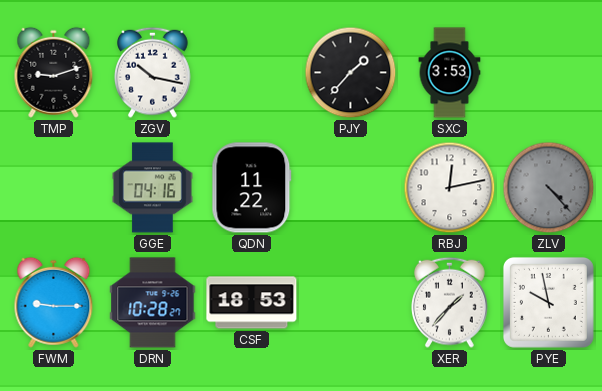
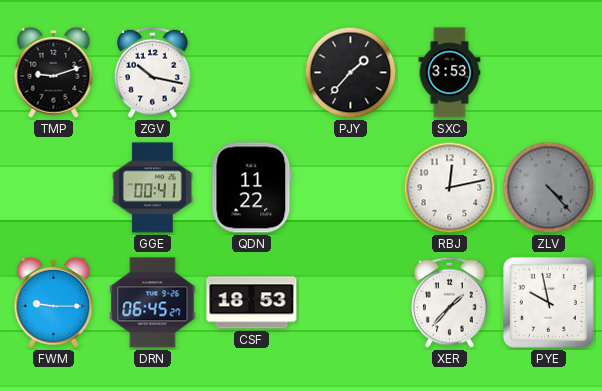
GGE: 04:16 -> 00:41
DRN: 10:28 -> 06:45
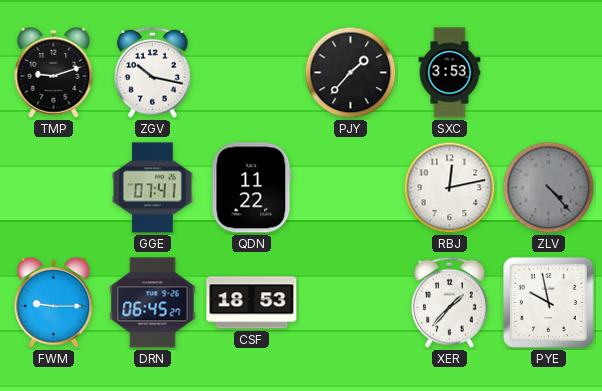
GGE: 00:41 -> 07:41
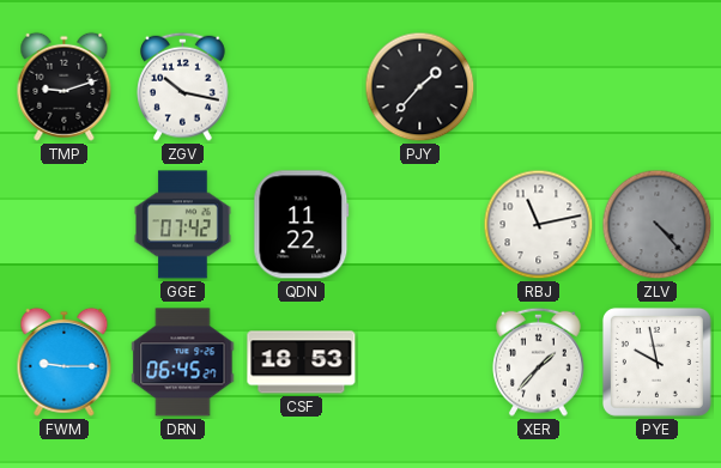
SXC: 3:53 -> none
GGE: 07:41 -> 07:42
RBJ: 12:13 -> 11:13
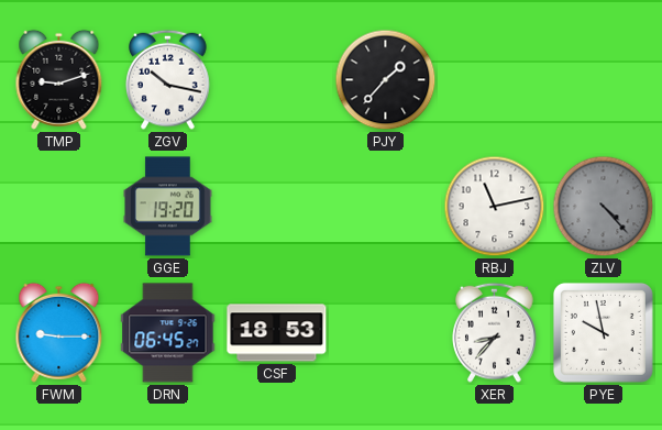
GGE: 07:42 -> 19:20
QDN: 11:22 -> none
XER: 1:37 -> 8:37
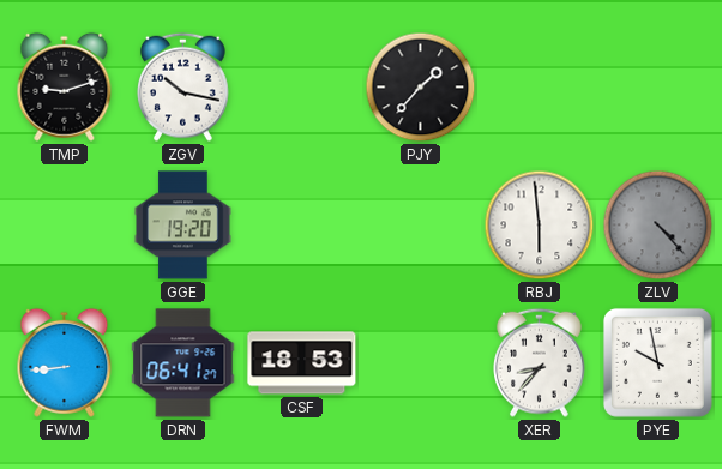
RBJ: 11:13 -> 5:59
FWM: 9:15 -> 8:44
DRN: 06:45 -> 06:41
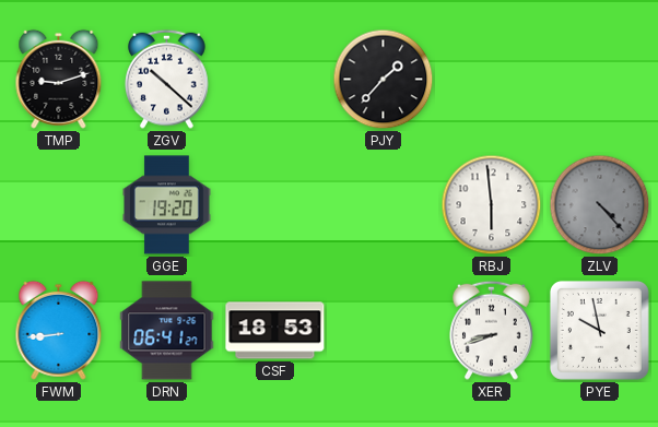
ZGV: 10:17 -> 10:22
XER: 8:37 -> 8:42
